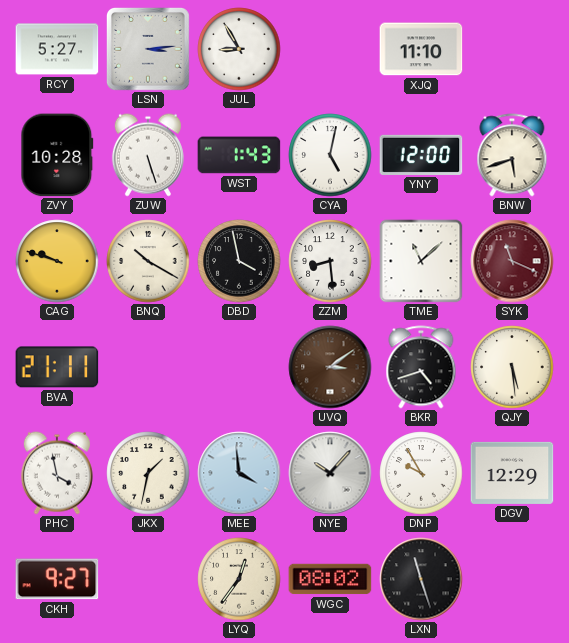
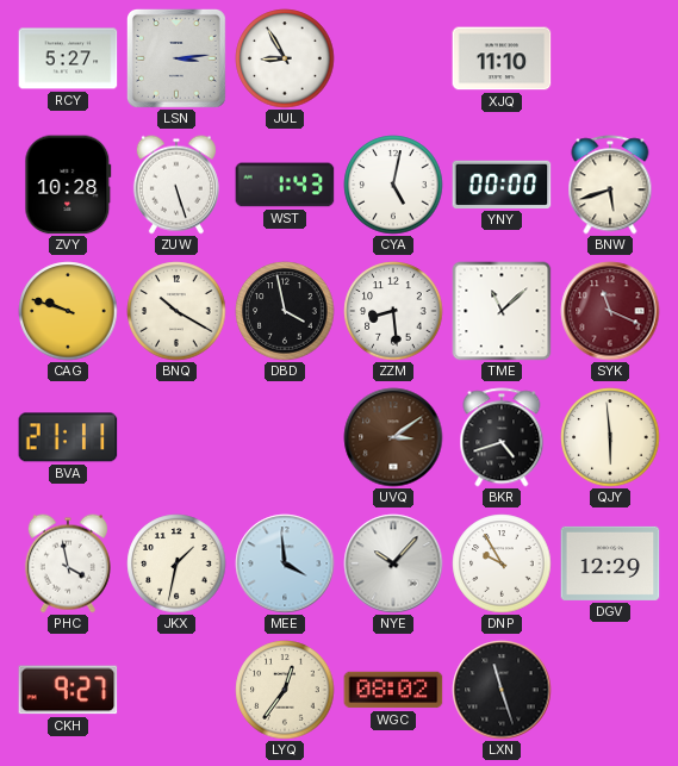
YNY: 12:00 -> 00:00
QJY: 5:29 -> 5:59
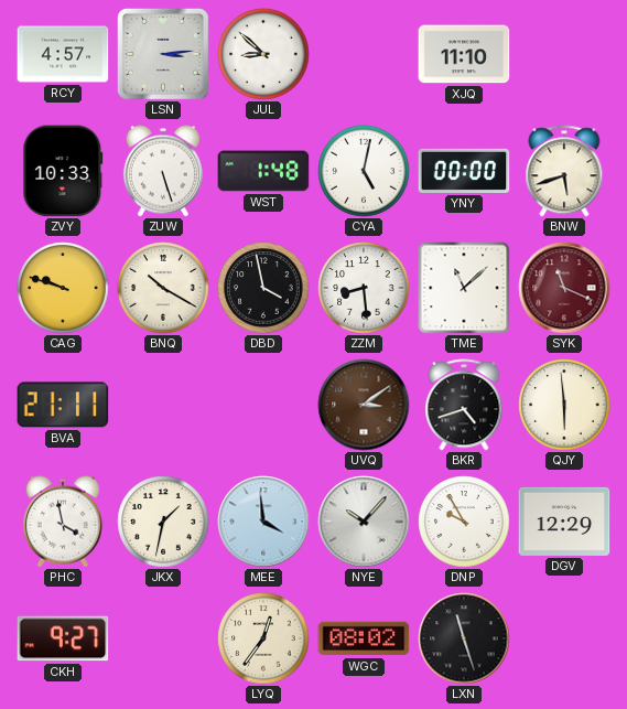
RCY: 5:27 -> 4:57
JUL: 8:55 -> 8:52
ZVY: 10:28 -> 10:33
WST: 1:43 -> 1:48
